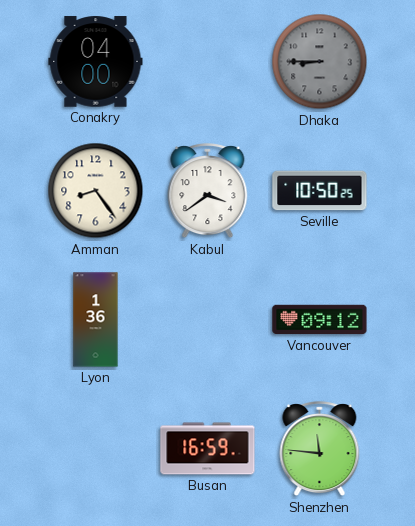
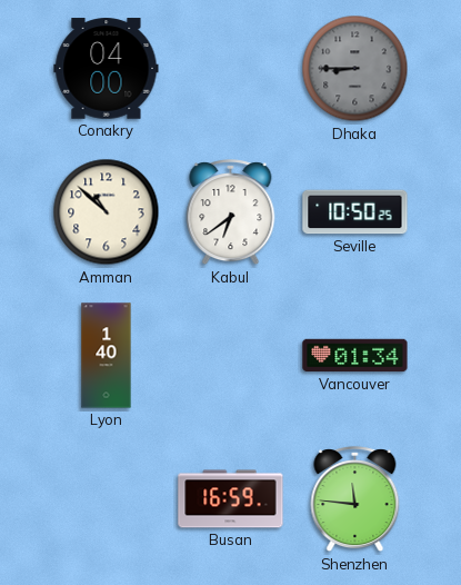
Amman: 8:24 -> 10:52
Kabul: 3:39 -> 6:39
Lyon: 1:36 -> 1:40
Vancouver: 09:12 -> 01:34
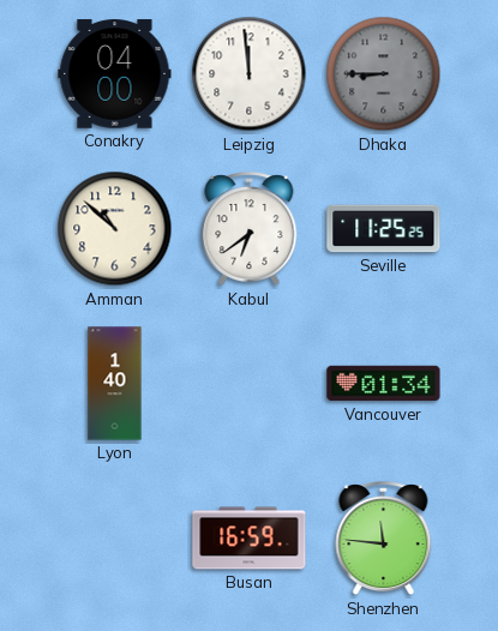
Leipzig: none -> 11:59
Seville: 10:50 -> 11:25
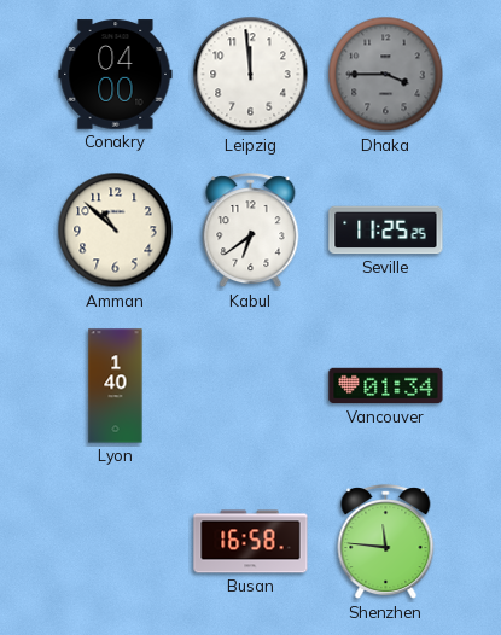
Dhaka: 8:45 -> 3:45
Busan: 16:59 -> 16:58
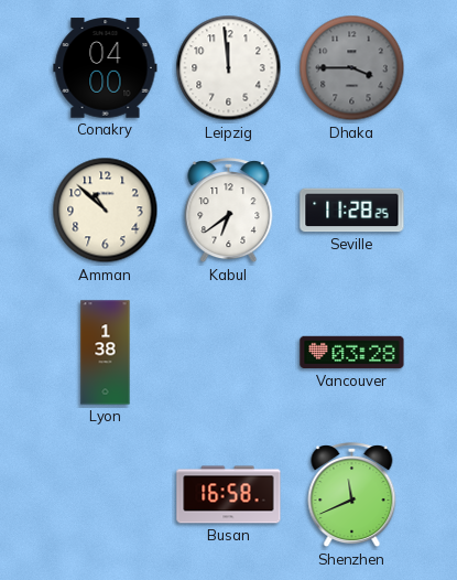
Seville: 11:25 -> 11:28
Lyon: 1:40 -> 1:38
Vancouver: 01:34 -> 03:28
Shenzhen: 11:46 -> 11:41
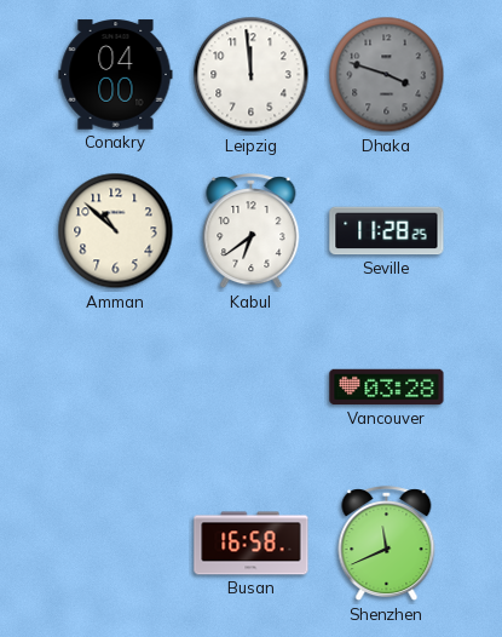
Dhaka: 3:45 -> 3:48
Lyon: 1:38 -> none
